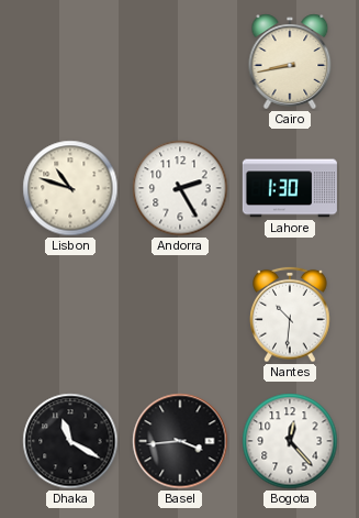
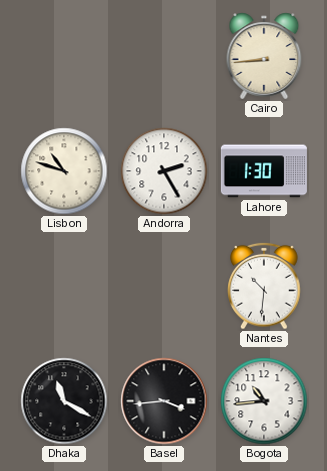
Cairo: 8:43 -> 8:44
Bogota: 12:23 -> 10:44
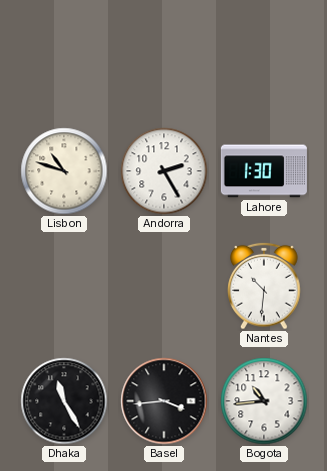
Cairo: 8:44 -> none
Dhaka: 11:20 -> 11:25
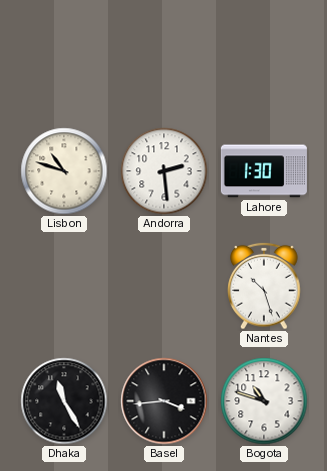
Andorra: 2:25 -> 2:29
Nantes: 10:31 -> 10:27
Bogota: 10:44 -> 10:48
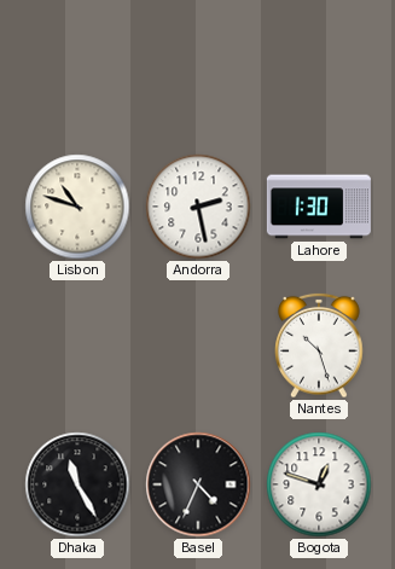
Andorra: 2:29 -> 2:28
Basel: 3:44 -> 4:34
Bogota: 10:48 -> 12:48
